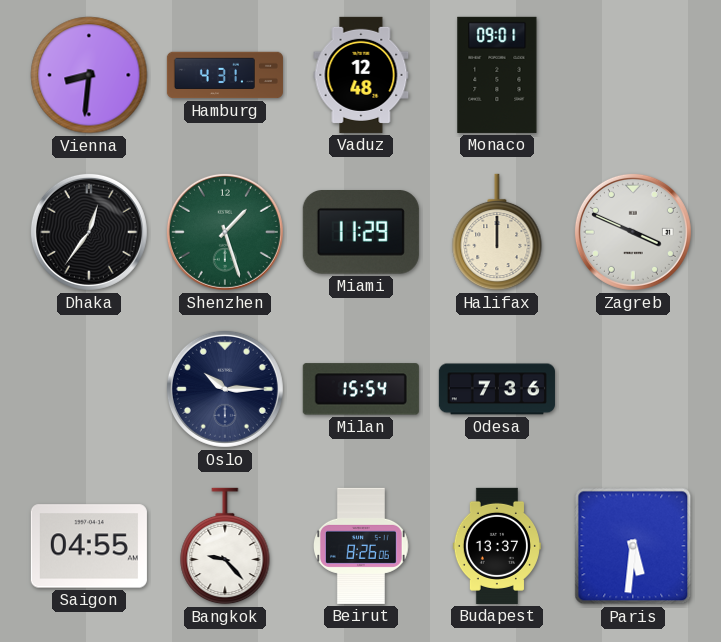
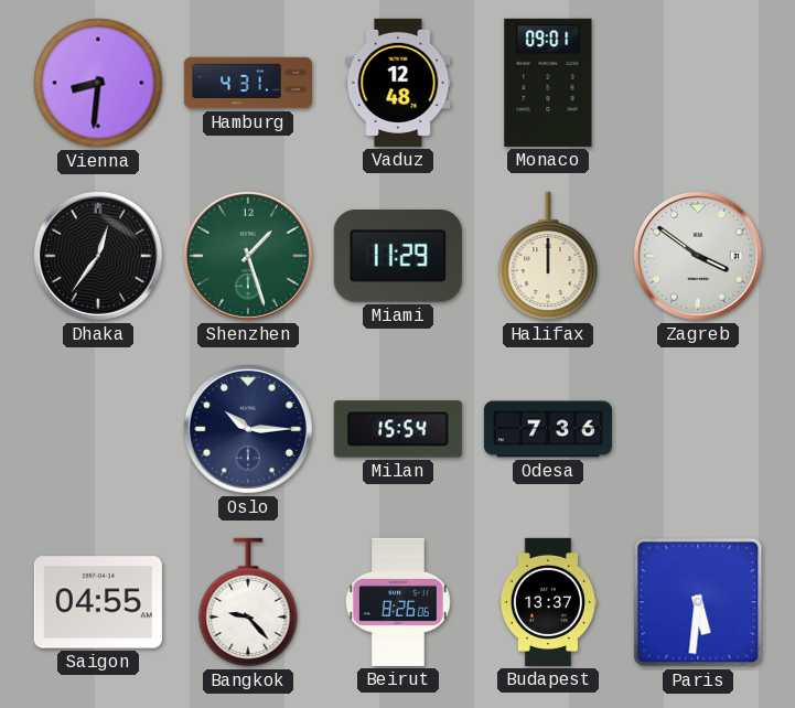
Zagreb: 3:49 -> 3:51
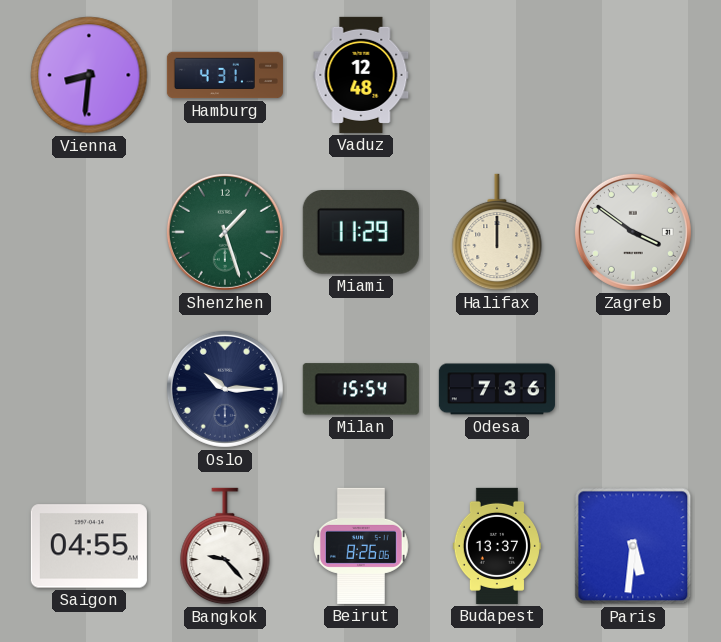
Monaco: 09:01 -> none
Dhaka: 12:36 -> none
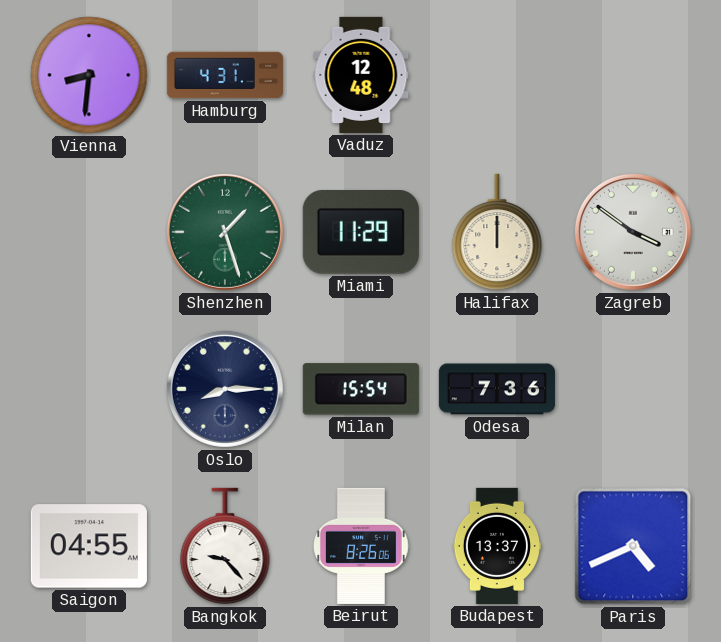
Oslo: 10:15 -> 8:15
Paris: 5:31 -> 4:41
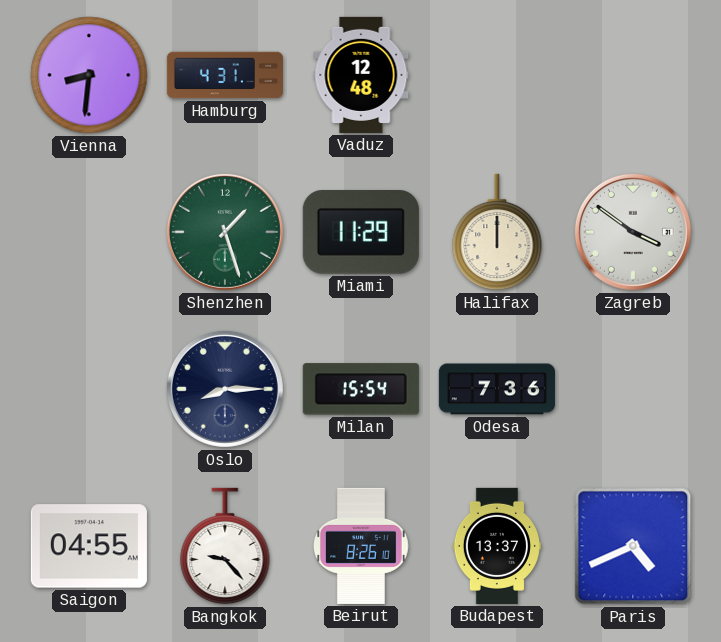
Beirut: 8:26:06 -> 8:26:10
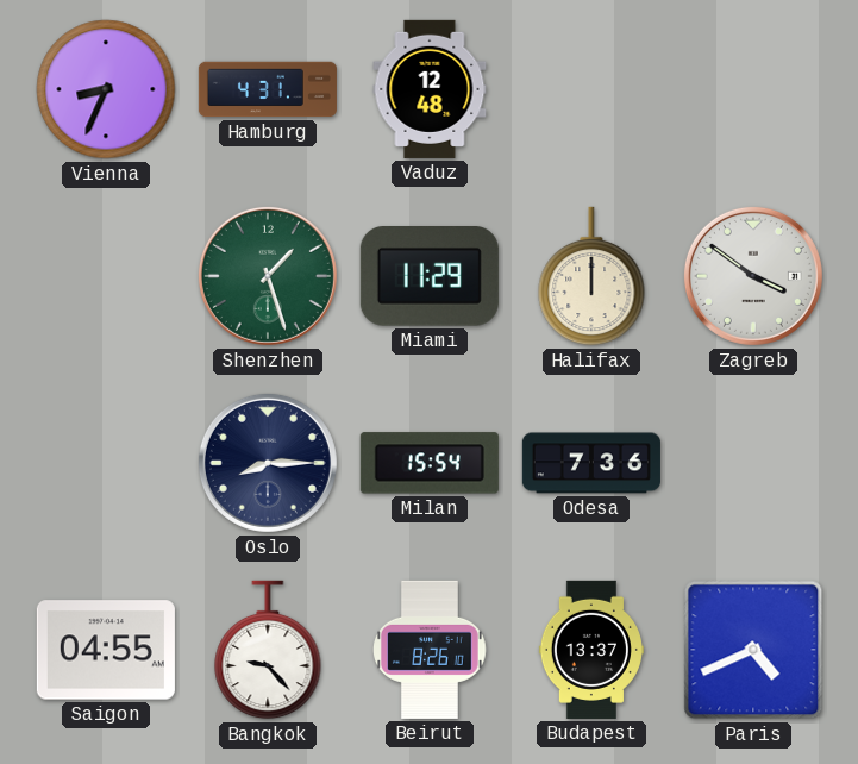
Vienna: 8:31 -> 8:34
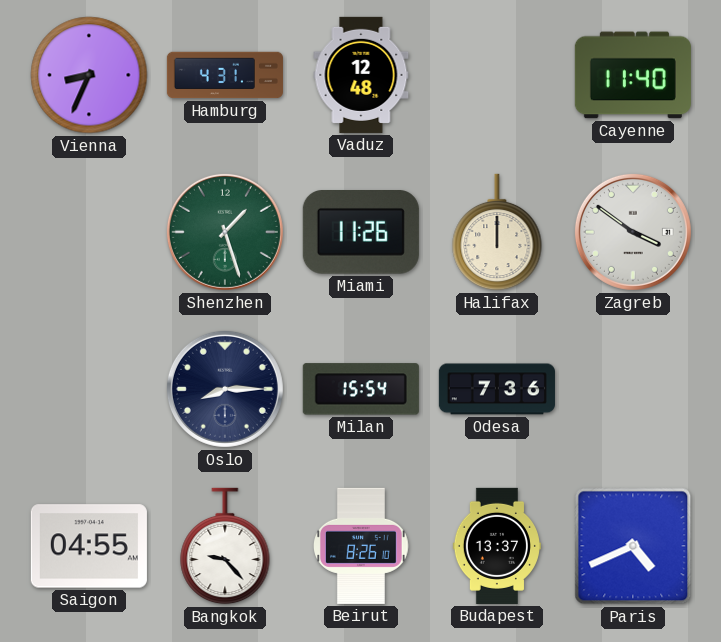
Cayenne: none -> 11:40
Miami: 11:29 -> 11:26
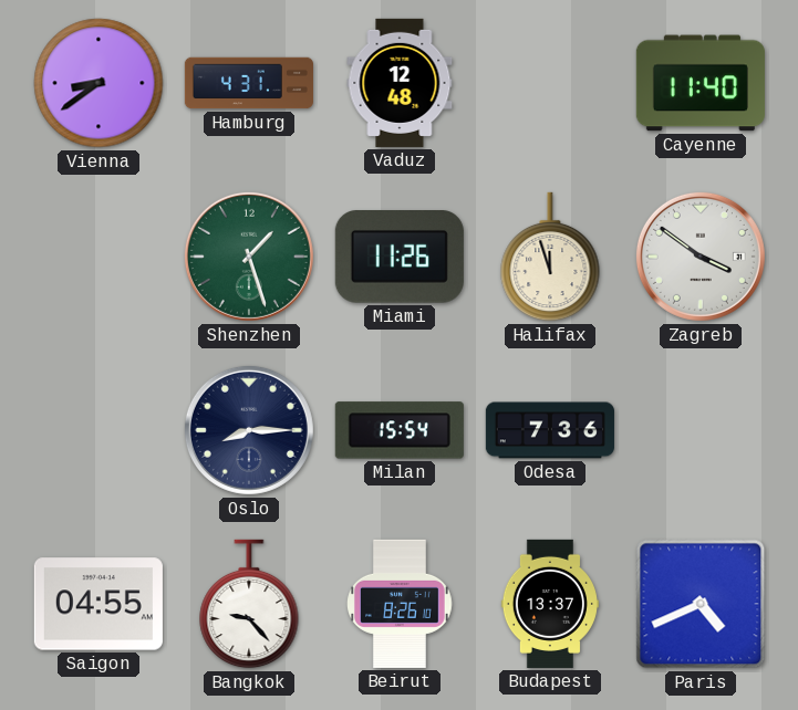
Vienna: 8:34 -> 8:39
Halifax: 12:00 -> 11:57
